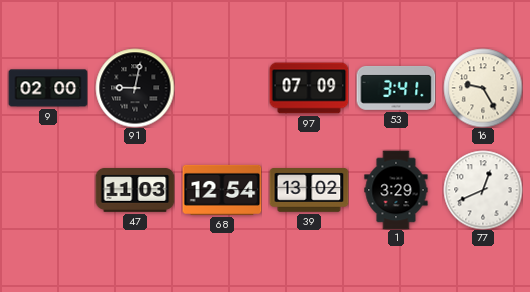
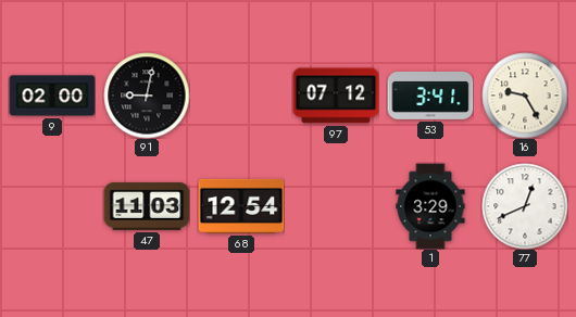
97: 07:09 -> 07:12
39: 13:02 -> none
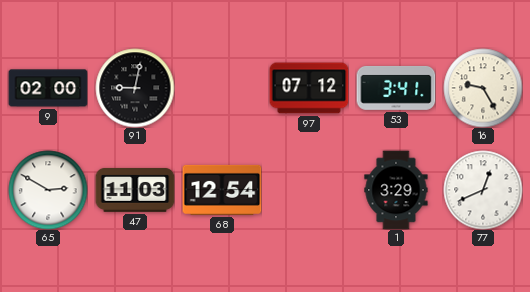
65: none -> 2:50
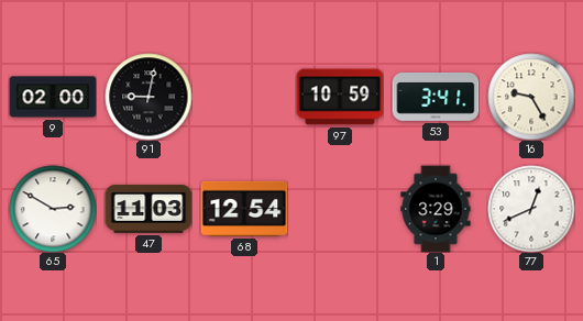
97: 07:12 -> 10:59
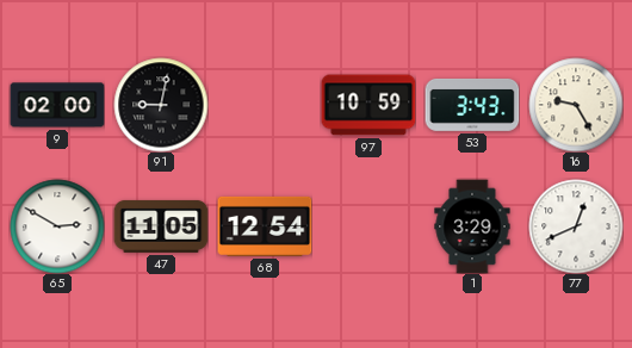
53: 3:41 -> 3:43
47: 11:03 -> 11:05
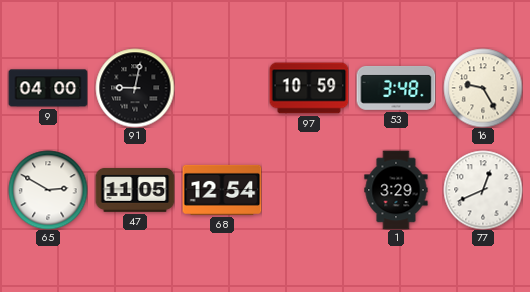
9: 02:00 -> 04:00
53: 3:43 -> 3:48
